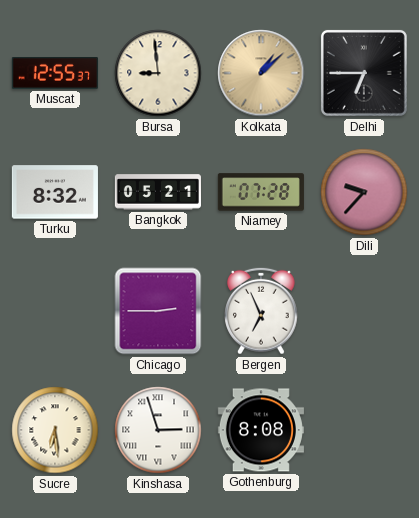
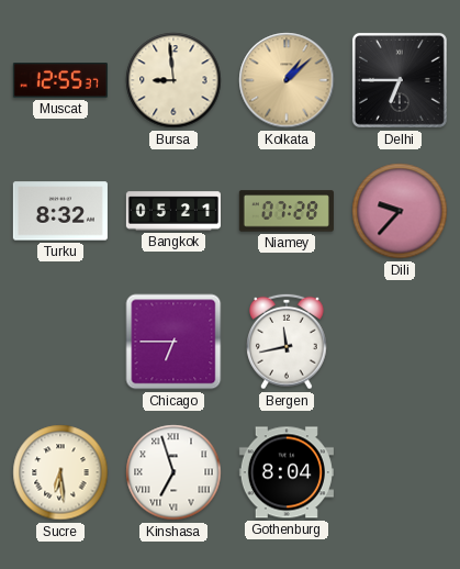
Chicago: 2:45 -> 6:45
Bergen: 6:56 -> 11:43
Kinshasa: 2:57 -> 6:57
Gothenburg: 8:08 -> 8:04
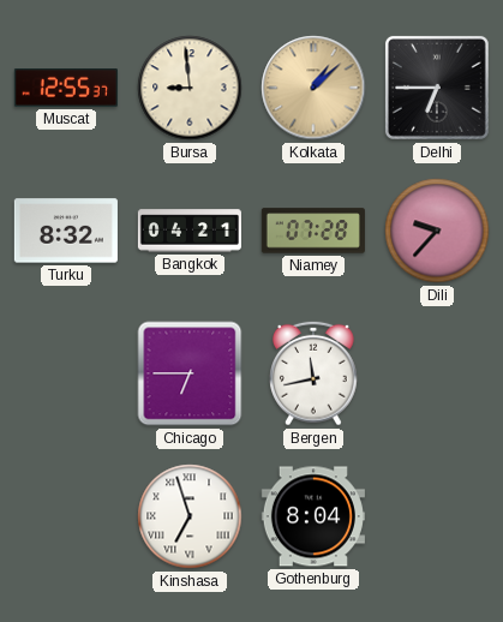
Bangkok: 05:21 -> 04:21
Sucre: 6:29 -> none
